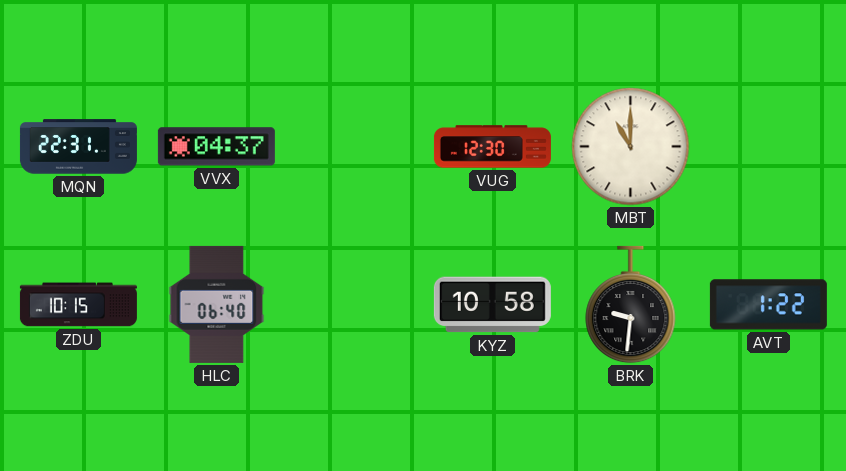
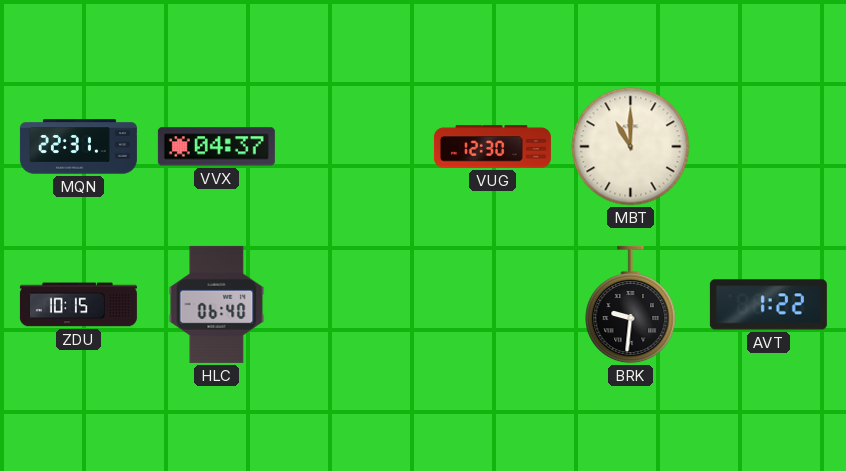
KYZ: 10:58 -> none
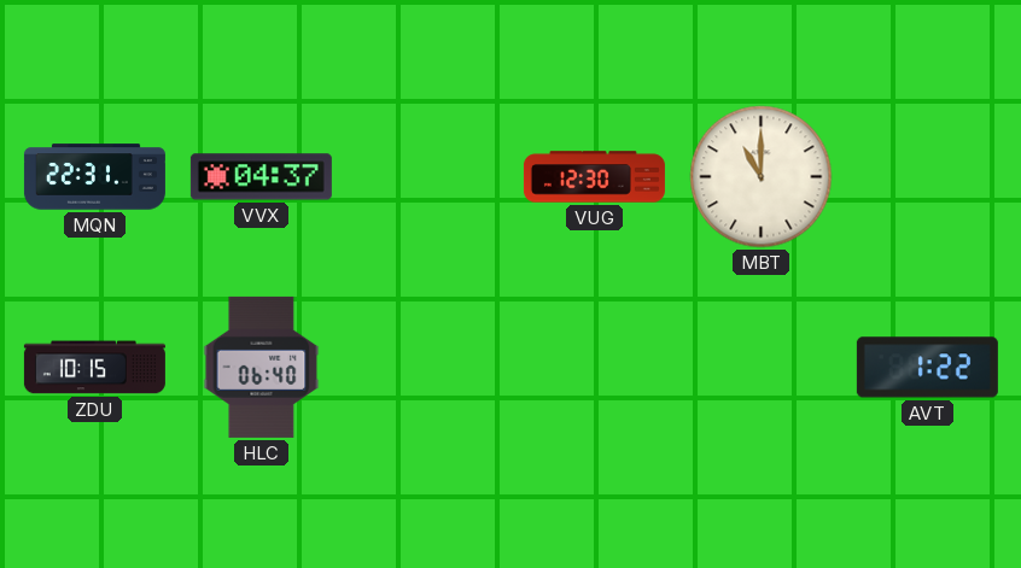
BRK: 9:31 -> none
